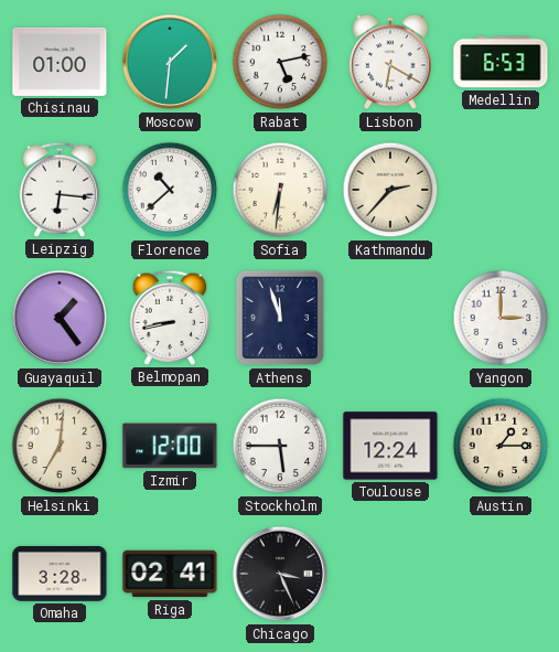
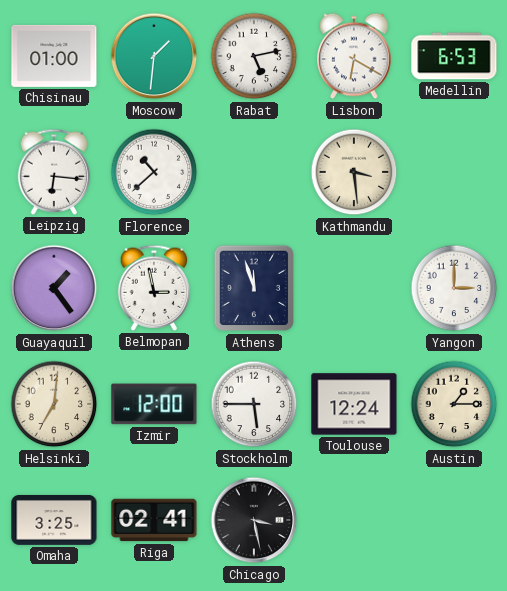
Sofia: 6:31 -> none
Kathmandu: 2:37 -> 3:29
Belmopan: 8:43 -> 2:58
Omaha: 3:28 -> 3:25
Chicago: 3:26 -> 3:28
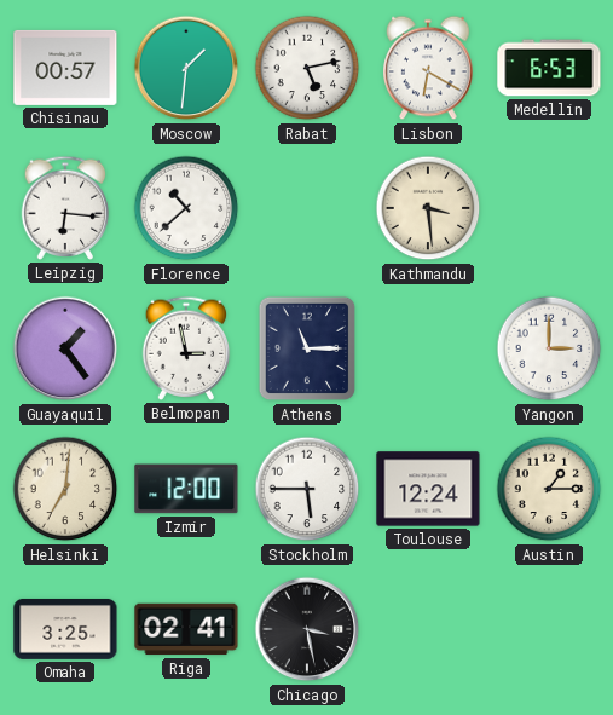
Chisinau: 01:00 -> 00:57
Athens: 11:57 -> 11:15
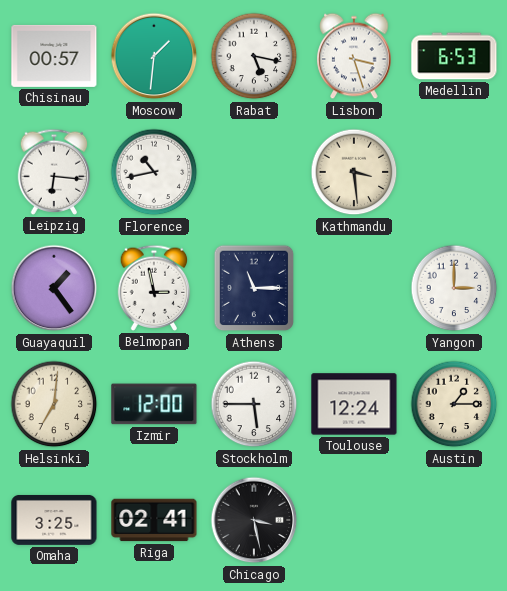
Rabat: 5:13 -> 5:17
Lisbon: 6:20 -> 3:27
Florence: 10:38 -> 10:43
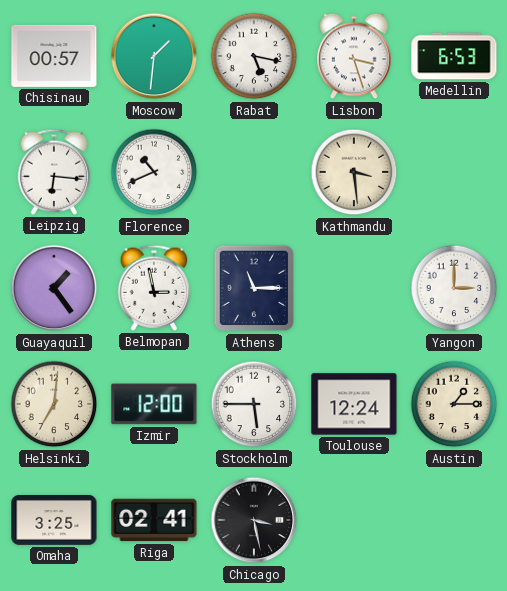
Florence: 10:43 -> 10:41
